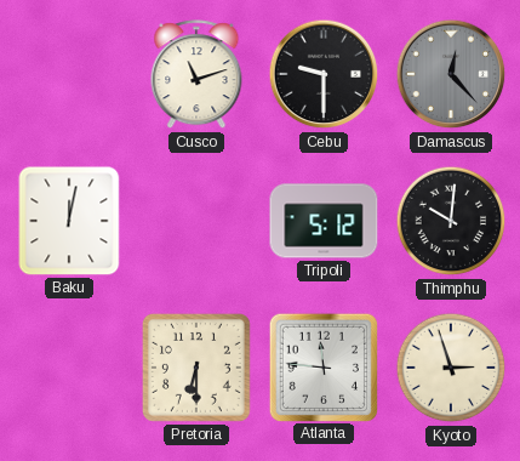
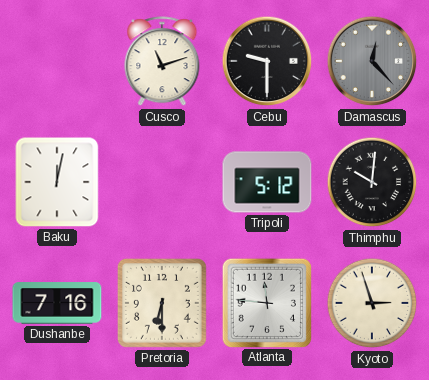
Dushanbe: none -> 7:16
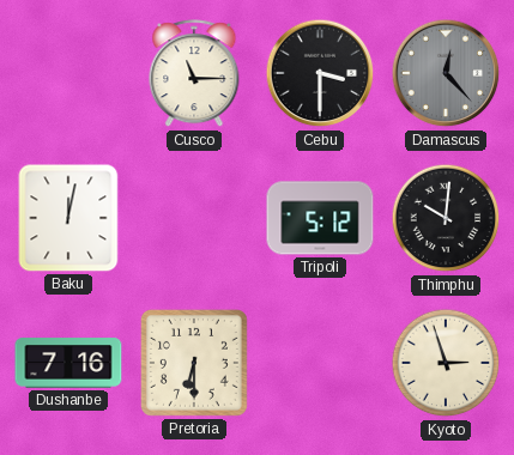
Cusco: 11:12 -> 11:15
Cebu: 9:30 -> 3:30
Atlanta: 11:46 -> none
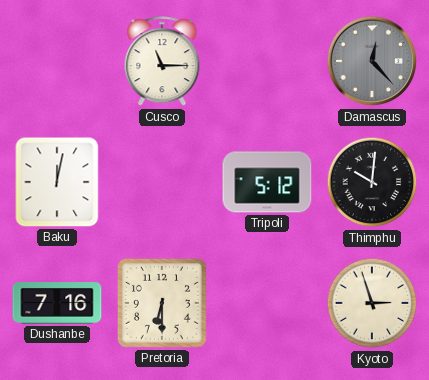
Cebu: 3:30 -> none
